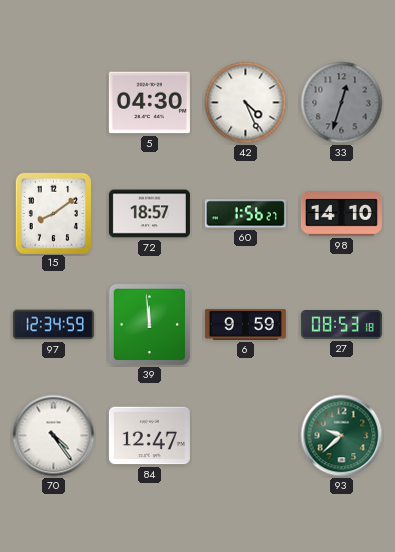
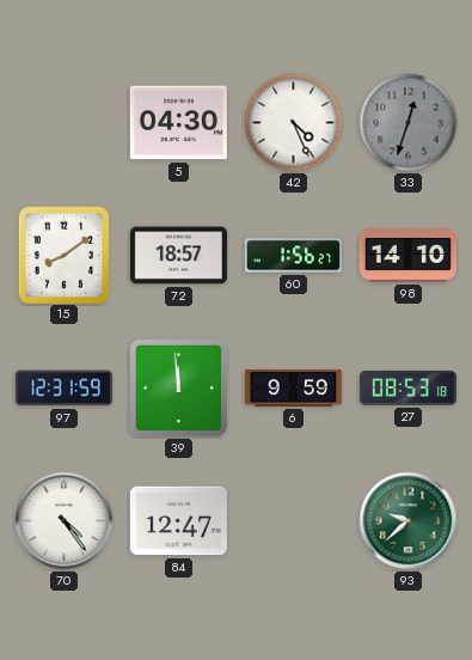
97: 12:34 -> 12:31
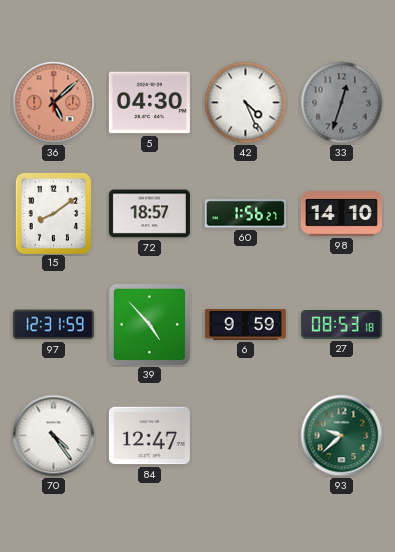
36: none -> 5:08
39: 11:59 -> 4:53
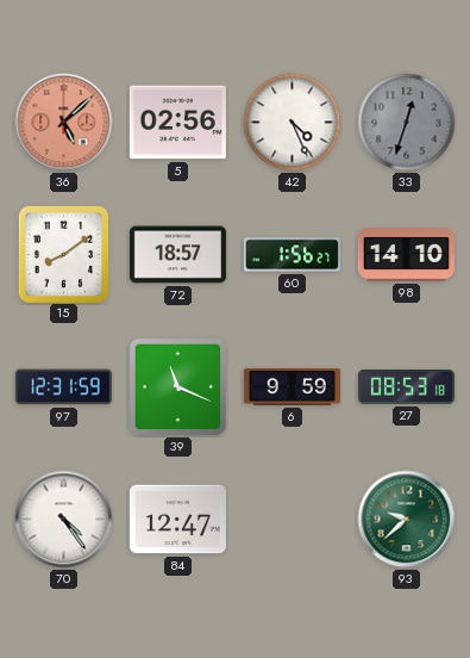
5: 04:30 -> 02:56
39: 4:53 -> 11:19
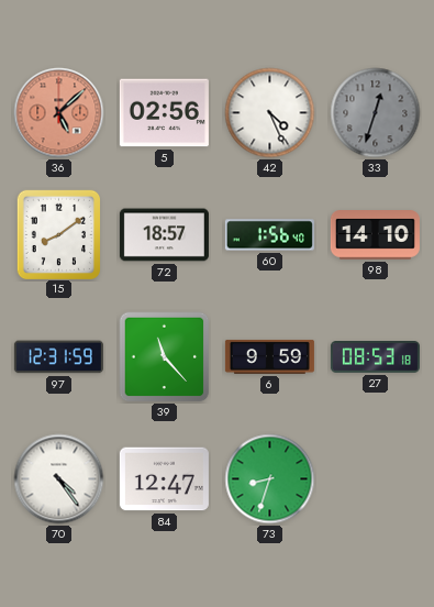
60: 1:56:27 -> 1:56:40
39: 11:19 -> 11:23
73: none -> 8:33
93: 9:38 -> none
